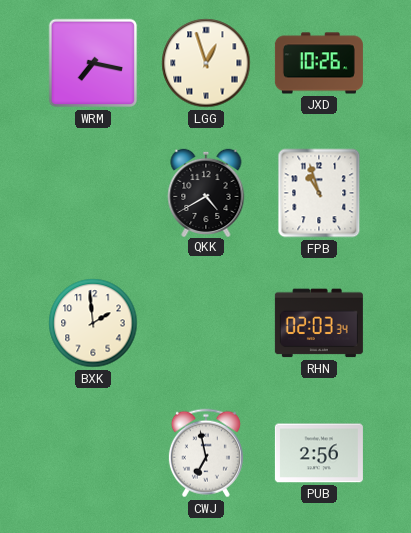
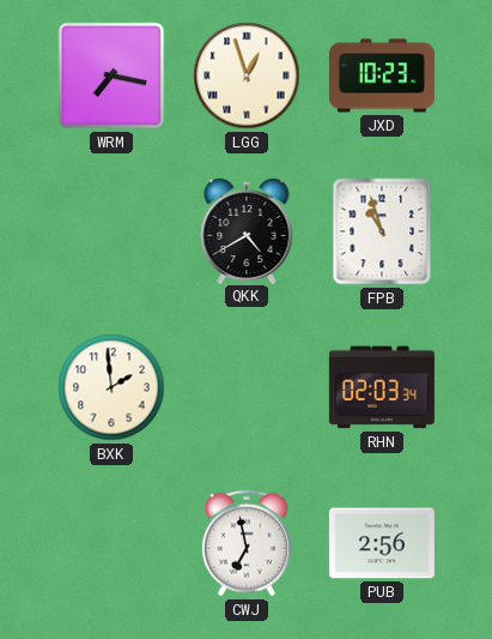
JXD: 10:26 -> 10:23
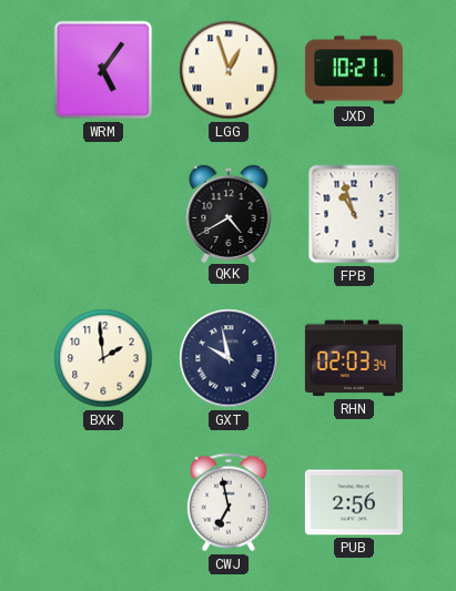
WRM: 7:17 -> 5:06
JXD: 10:23 -> 10:21
GXT: none -> 9:58
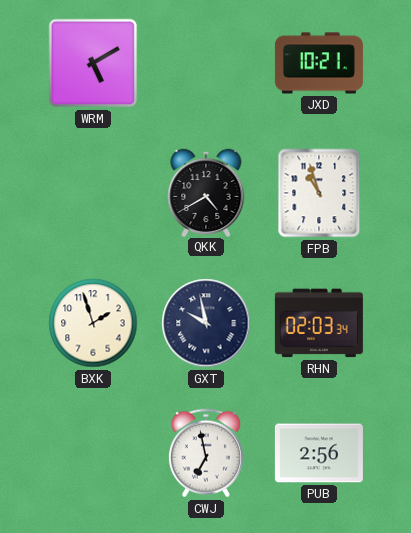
WRM: 5:06 -> 5:10
LGG: 12:57 -> none
BXK: 1:59 -> 1:57
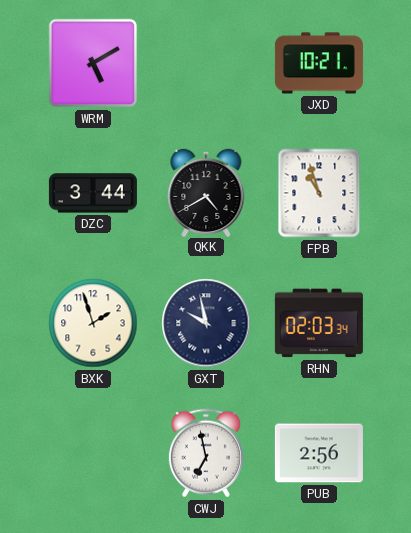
DZC: none -> 3:44
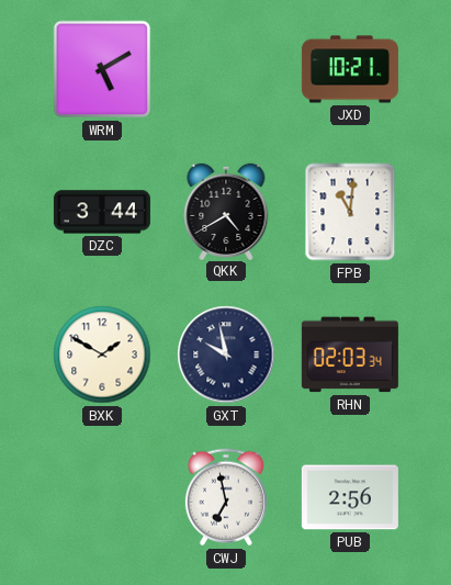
FPB: 10:57 -> 11:01
BXK: 1:57 -> 1:50
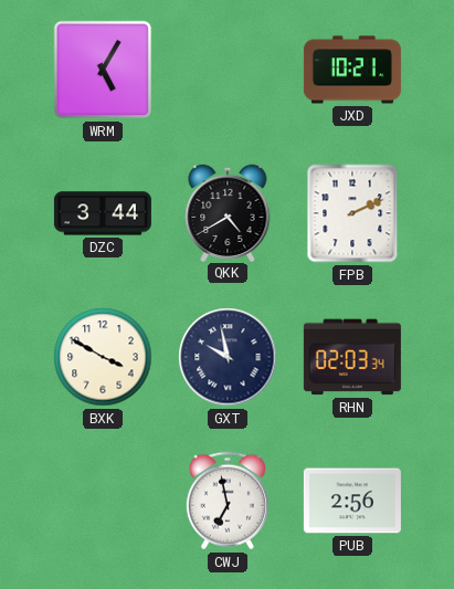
WRM: 5:10 -> 5:05
FPB: 11:01 -> 2:11
BXK: 1:50 -> 3:50
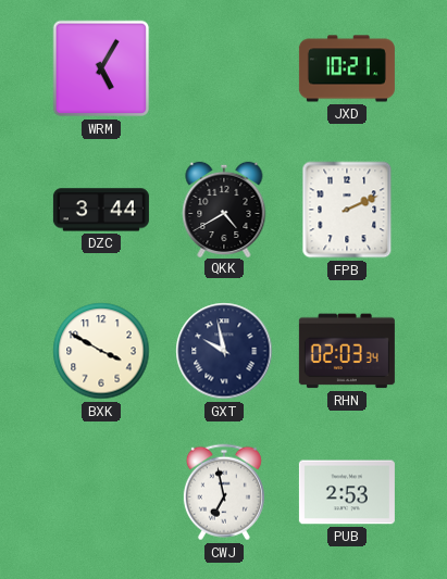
PUB: 2:56 -> 2:53
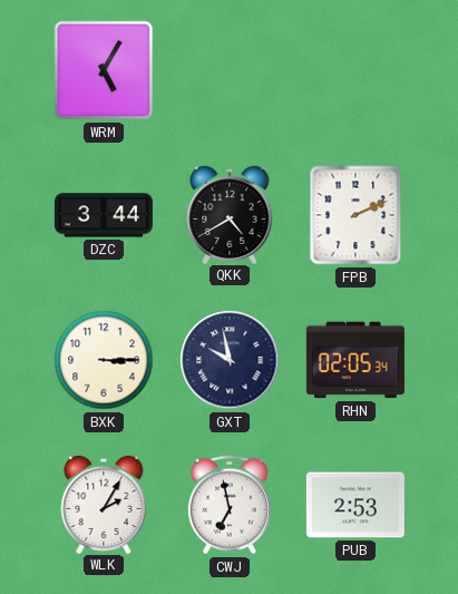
JXD: 10:21 -> none
BXK: 3:50 -> 3:15
RHN: 02:03 -> 02:05
WLK: none -> 2:05
